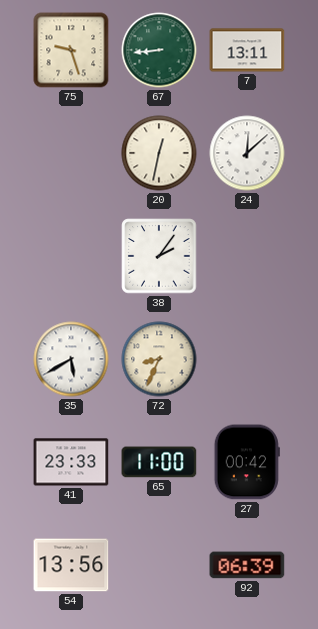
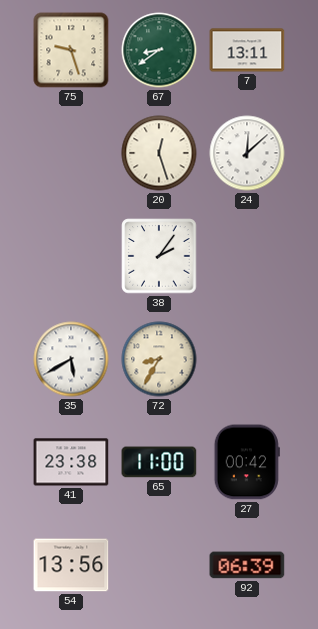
67: 8:44 -> 8:39
20: 12:32 -> 12:27
72: 8:34 -> 8:35
41: 23:33 -> 23:38
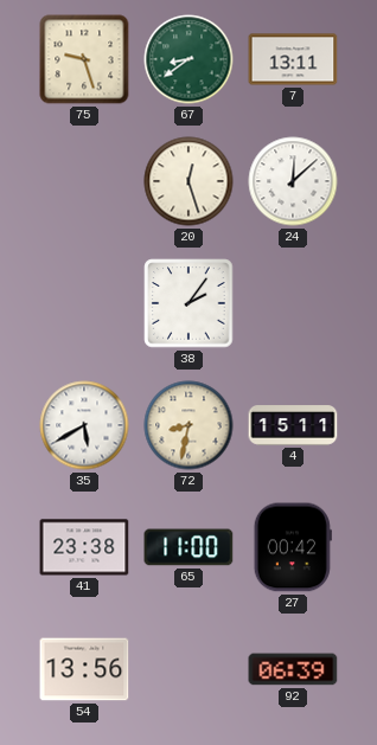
72: 8:35 -> 8:32
4: none -> 15:11
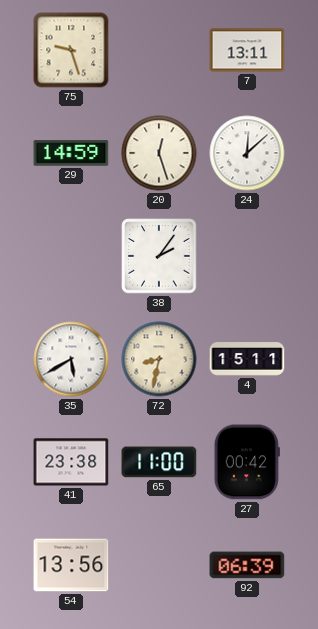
67: 8:39 -> none
29: none -> 14:59
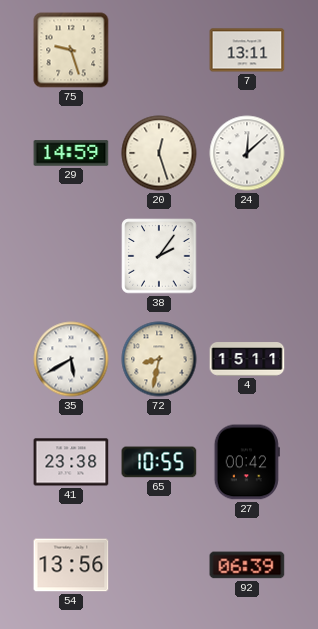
65: 11:00 -> 10:55
